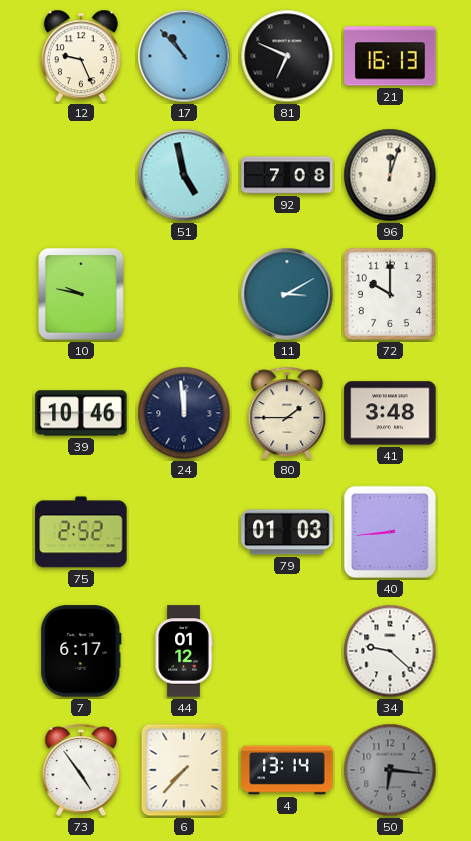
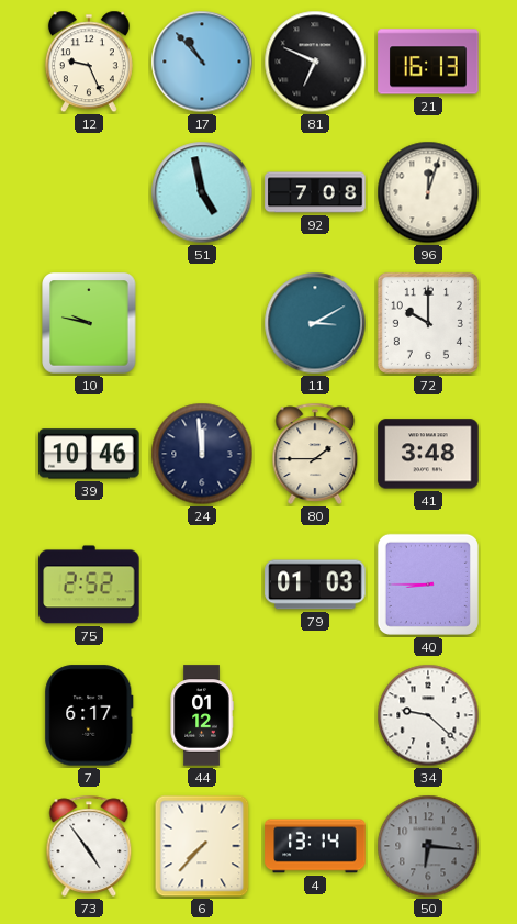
40: 8:44 -> 8:45
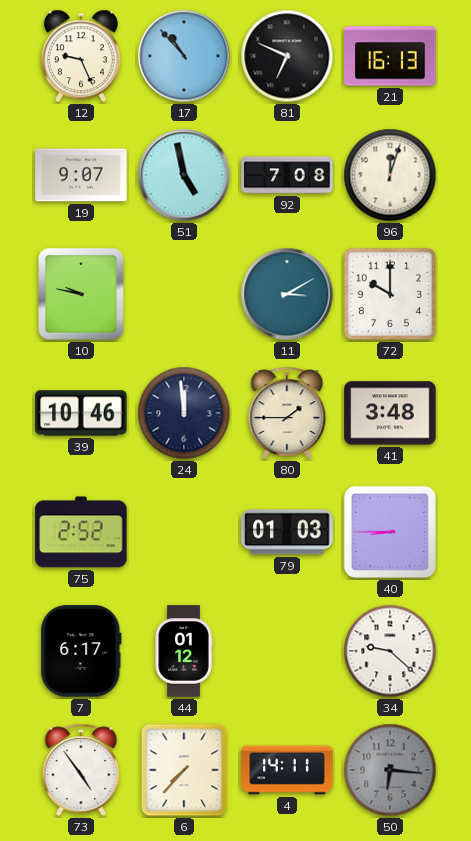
19: none -> 9:07
4: 13:14 -> 14:11
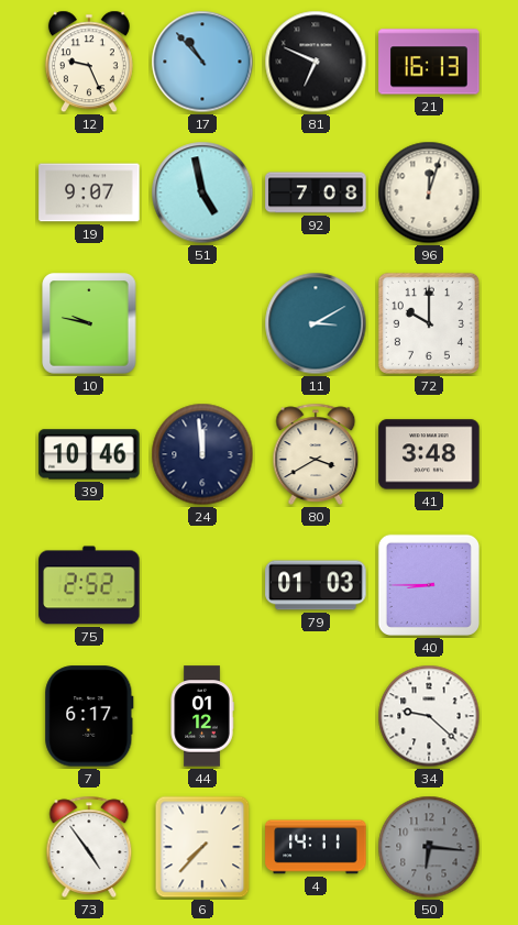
80: 1:45 -> 3:40
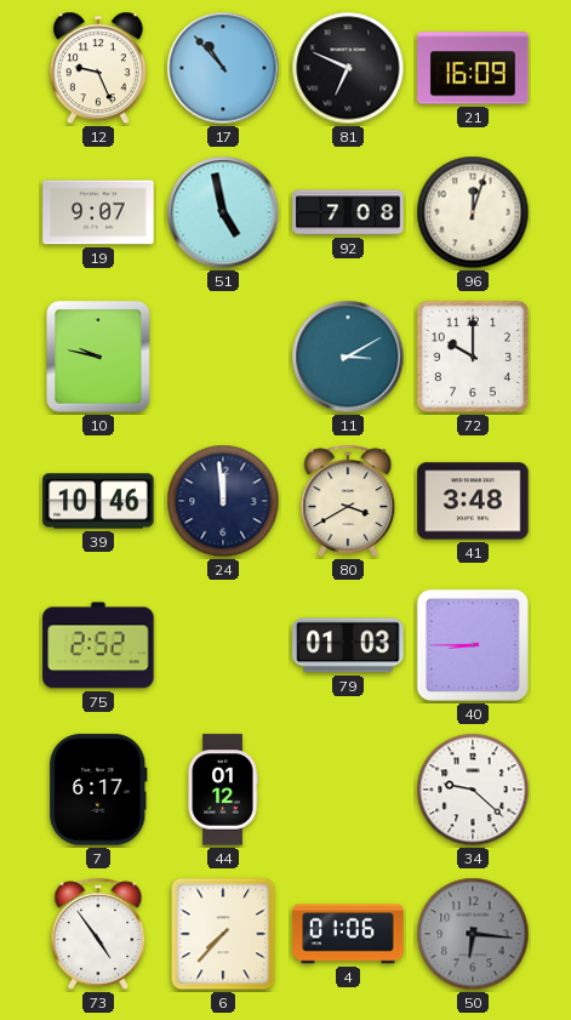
21: 16:13 -> 16:09
4: 14:11 -> 01:06
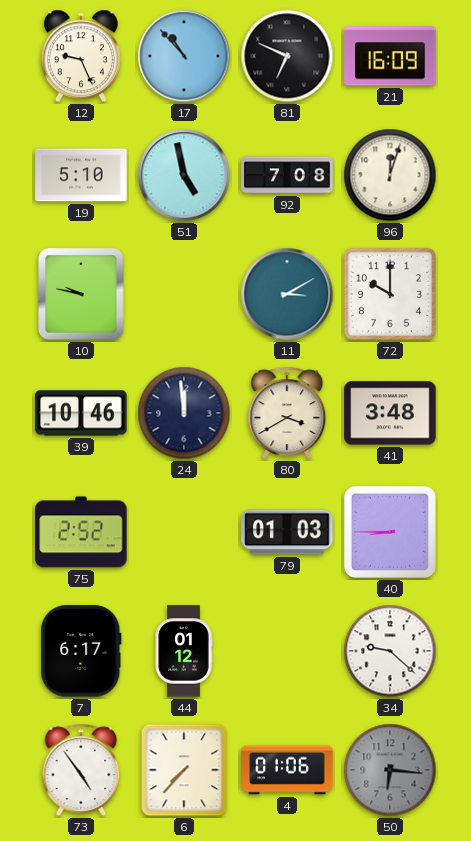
19: 9:07 -> 5:10
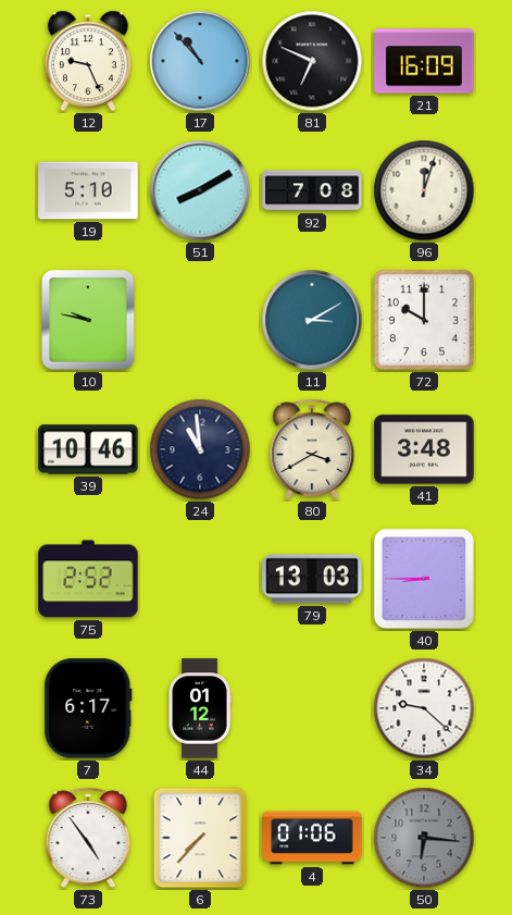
51: 4:58 -> 8:10
24: 11:59 -> 10:59
79: 01:03 -> 13:03
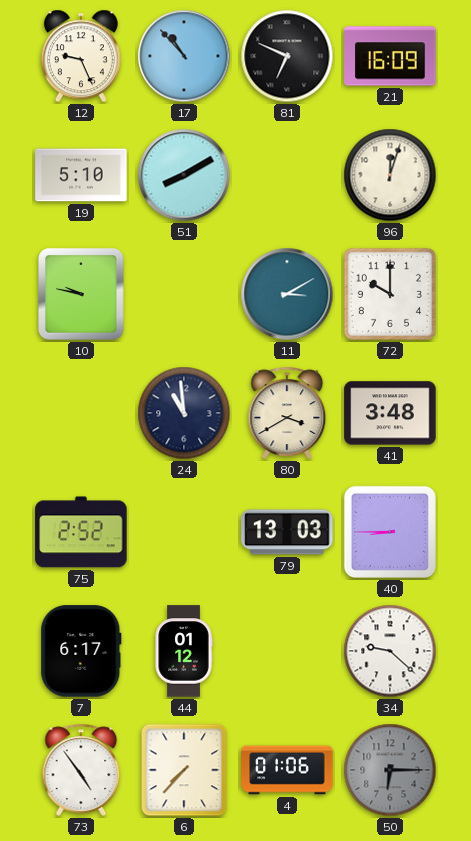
92: 7:08 -> none
39: 10:46 -> none
50: 6:16 -> 6:15
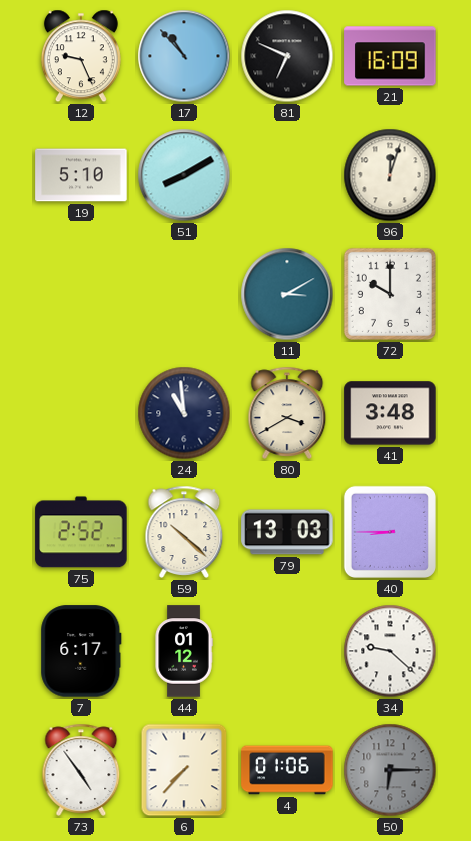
10: 9:47 -> none
59: none -> 10:22
